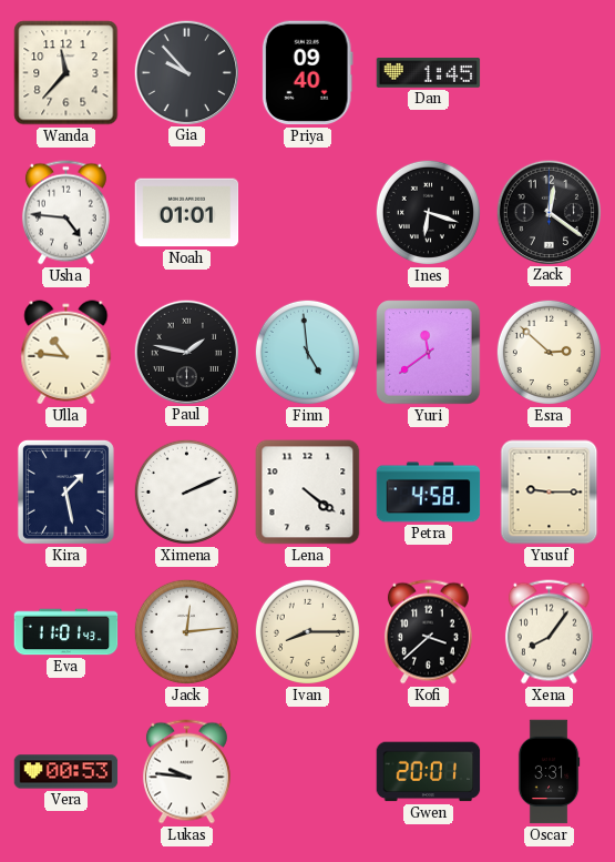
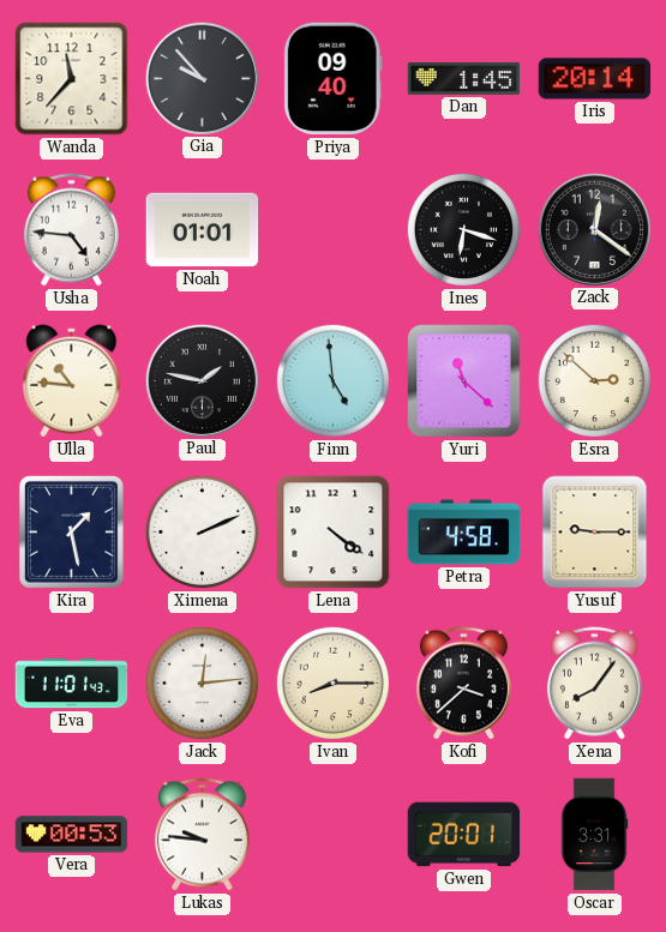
Iris: none -> 20:14
Yuri: 11:39 -> 11:22
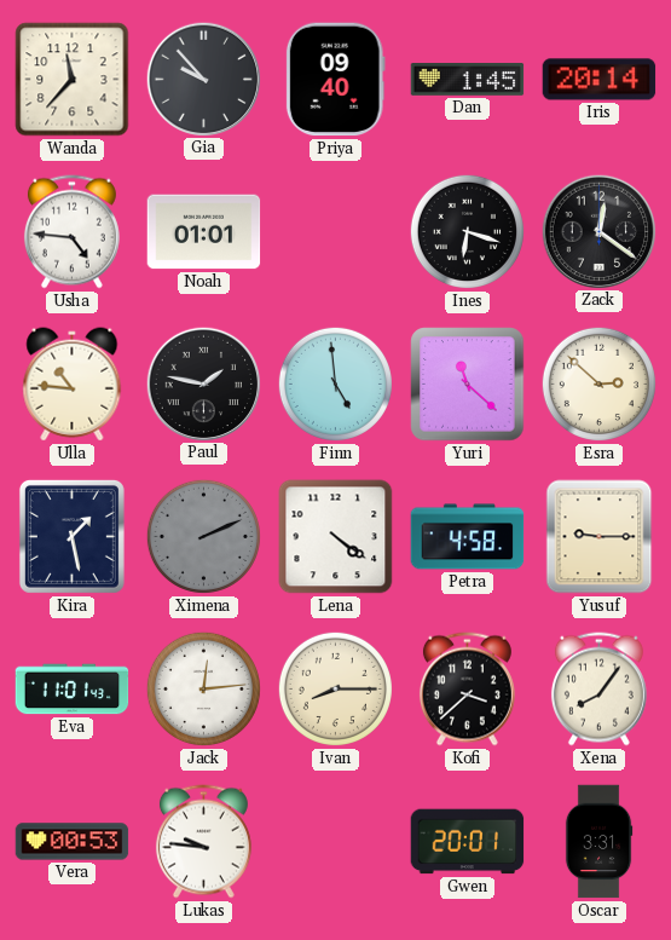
Ximena dial: white -> grey
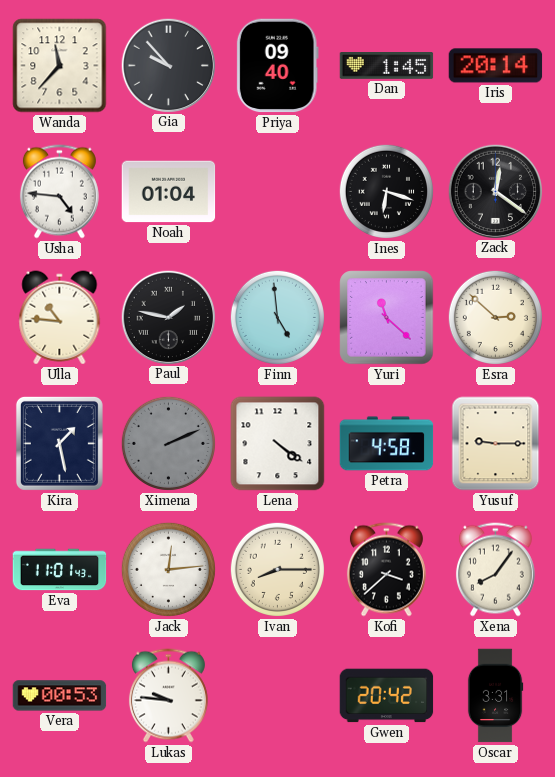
Noah: 01:01 -> 01:04
Gwen: 20:01 -> 20:42
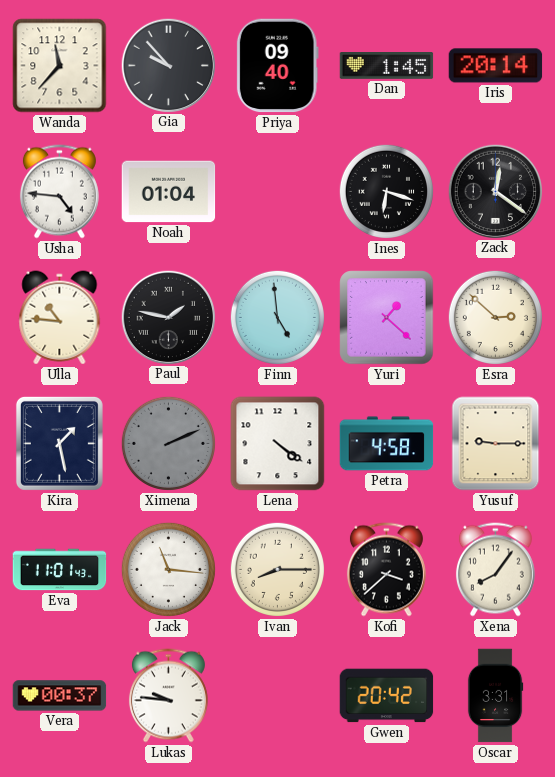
Yuri: 11:22 -> 1:22
Jack: 12:14 -> 11:16
Vera: 00:53 -> 00:37
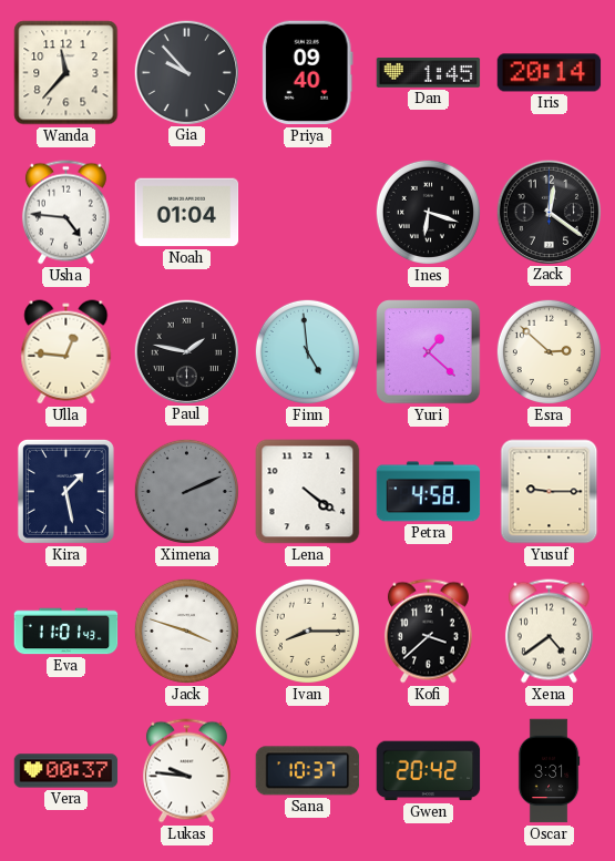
Ulla: 10:46 -> 12:46
Jack: 11:16 -> 3:48
Xena: 8:06 -> 4:39
Sana: none -> 10:37
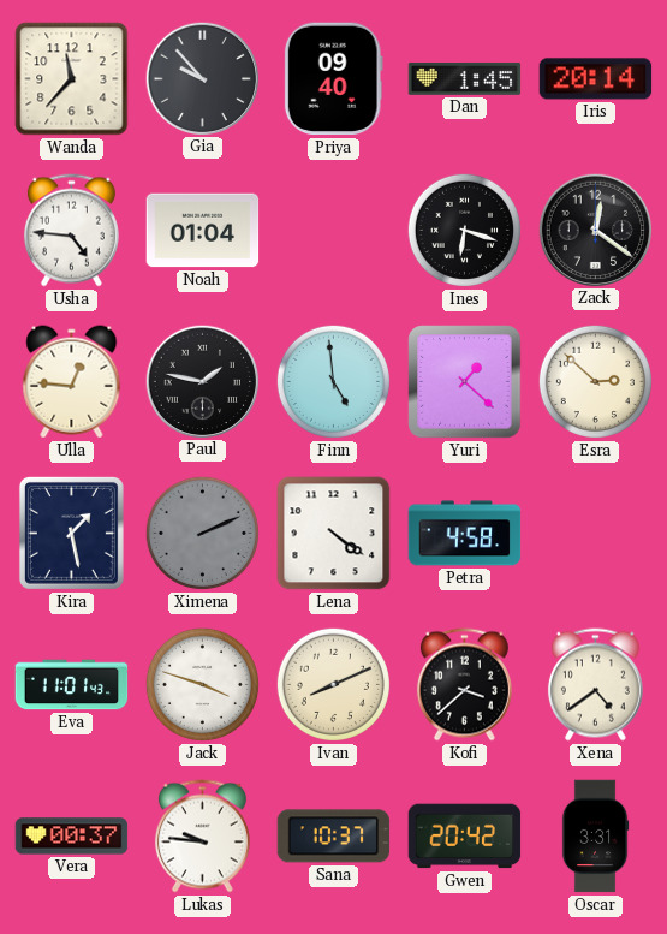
Yusuf: 9:15 -> none
Ivan: 8:15 -> 8:11
